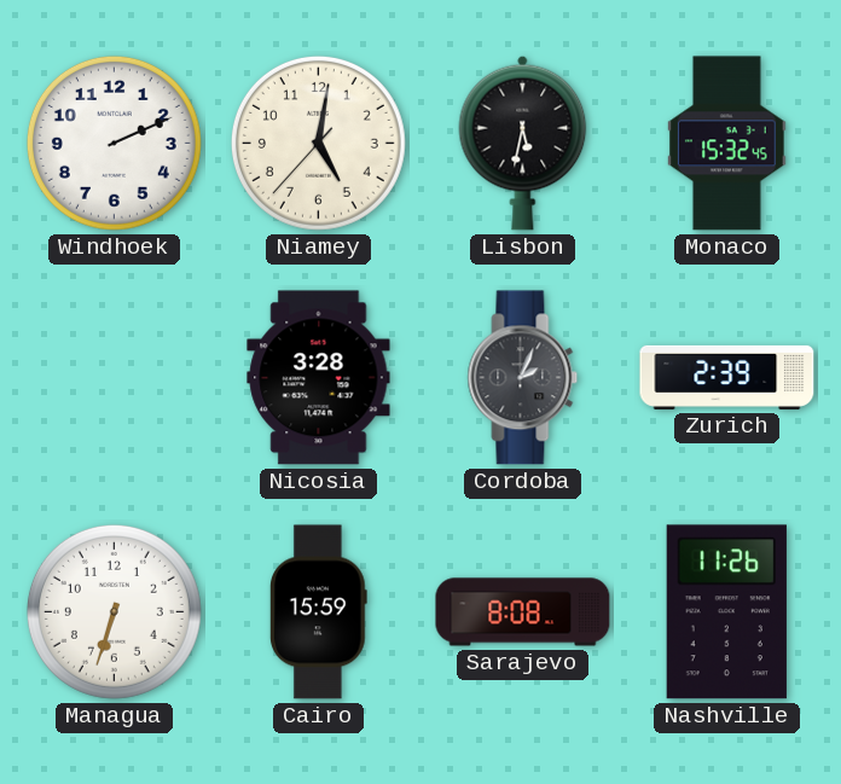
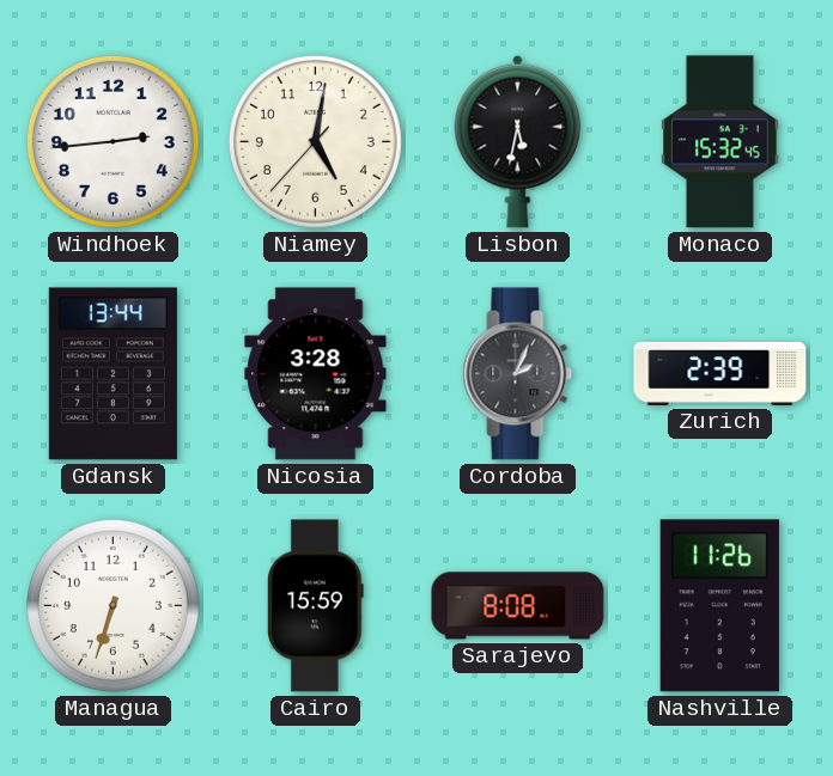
Windhoek: 2:11 -> 2:44
Gdansk: none -> 13:44
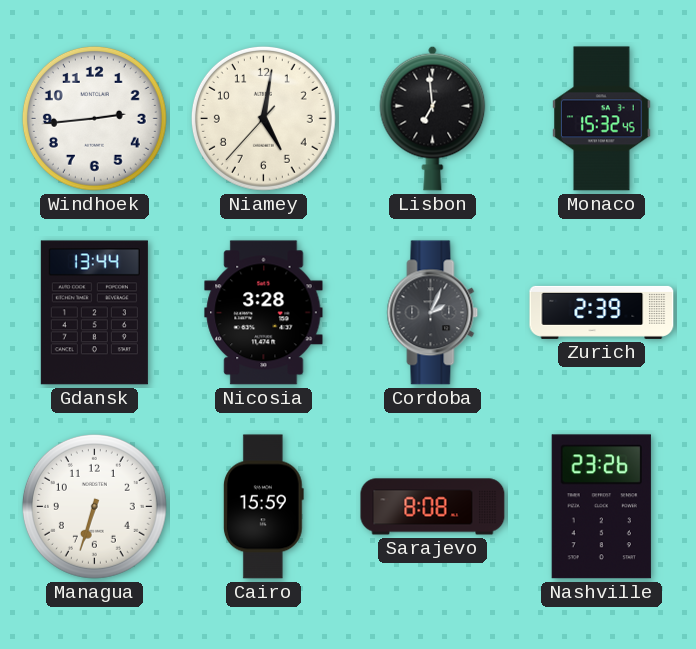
Lisbon: 5:32 -> 6:59
Nashville: 11:26 -> 23:26
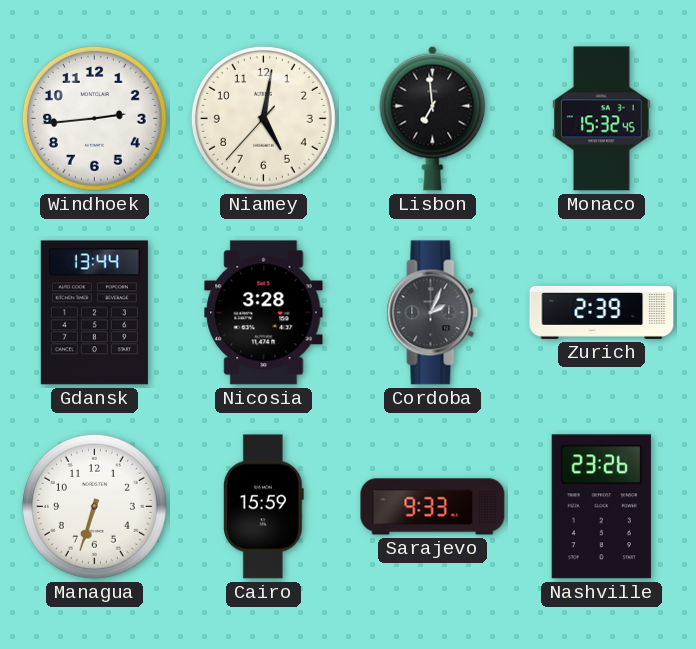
Sarajevo: 8:08 -> 9:33
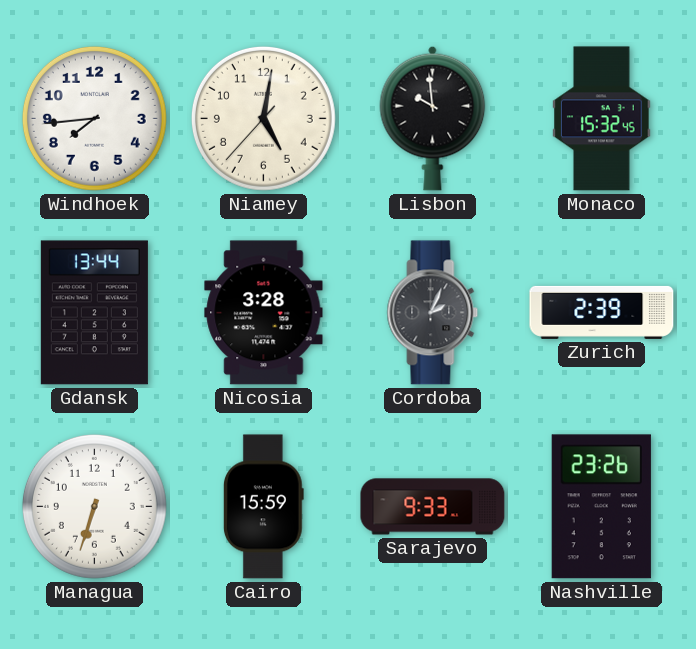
Windhoek: 2:44 -> 7:44
Lisbon: 6:59 -> 9:59
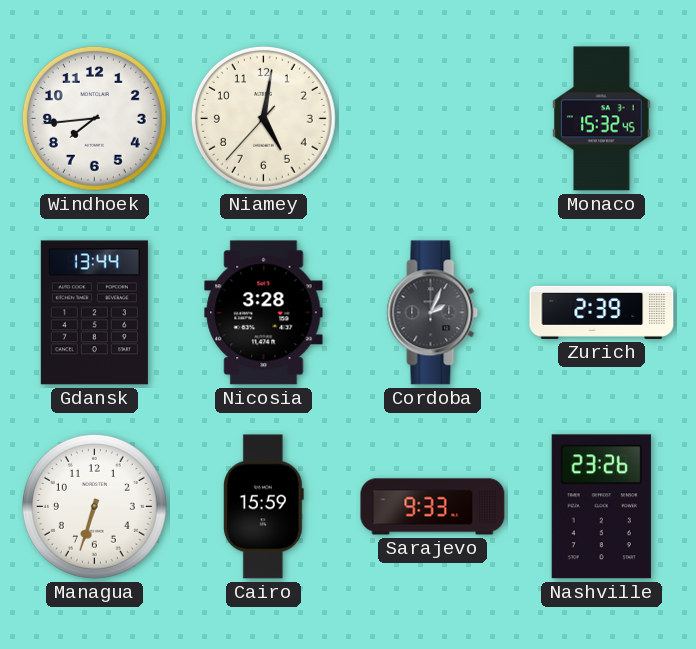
Lisbon: 9:59 -> none
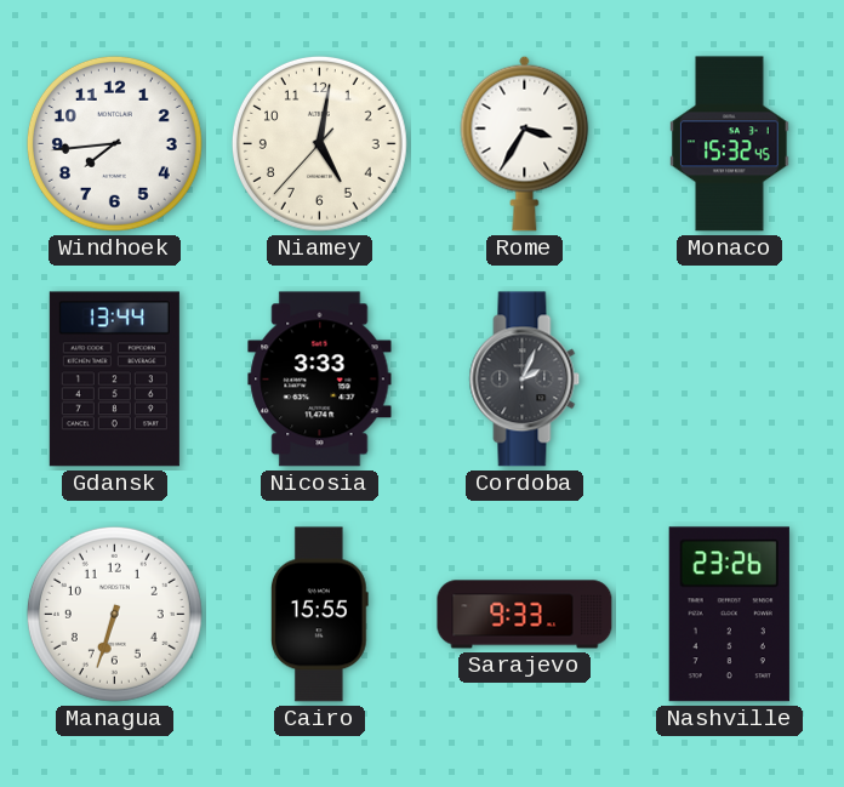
Rome: none -> 3:35
Nicosia: 3:28 -> 3:33
Zurich: 2:39 -> none
Cairo: 15:59 -> 15:55
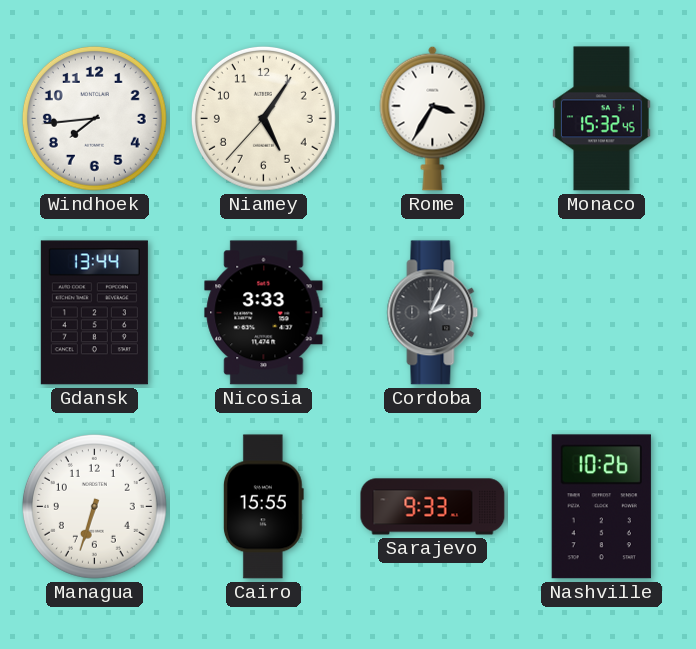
Niamey: 5:01 -> 5:05
Nashville: 23:26 -> 10:26
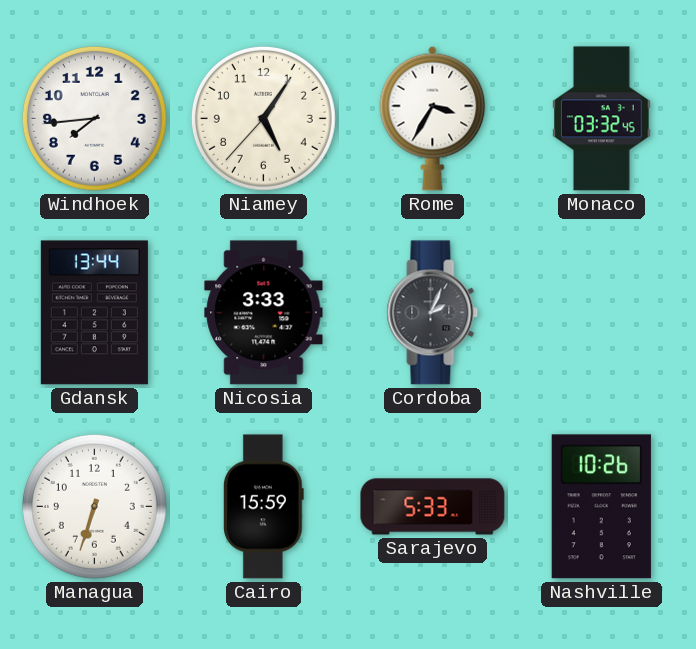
Monaco: 15:32 -> 03:32
Cairo: 15:55 -> 15:59
Sarajevo: 9:33 -> 5:33
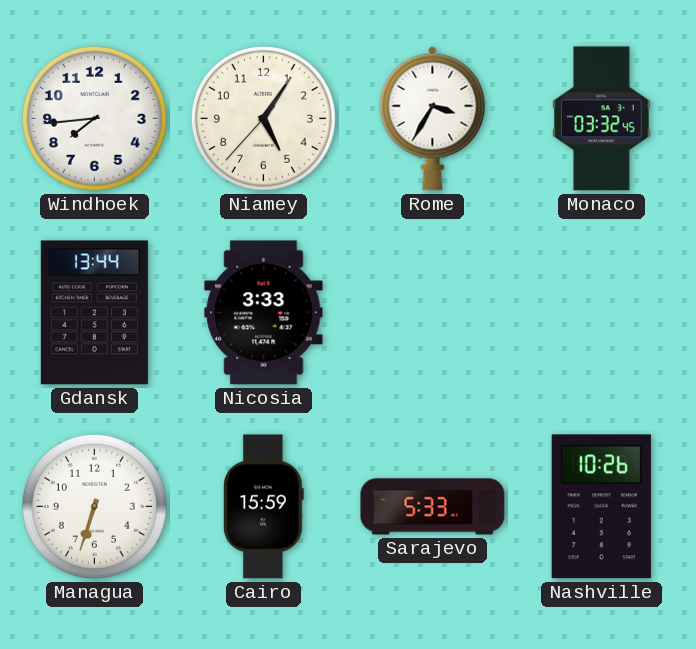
Cordoba: 2:04 -> none
